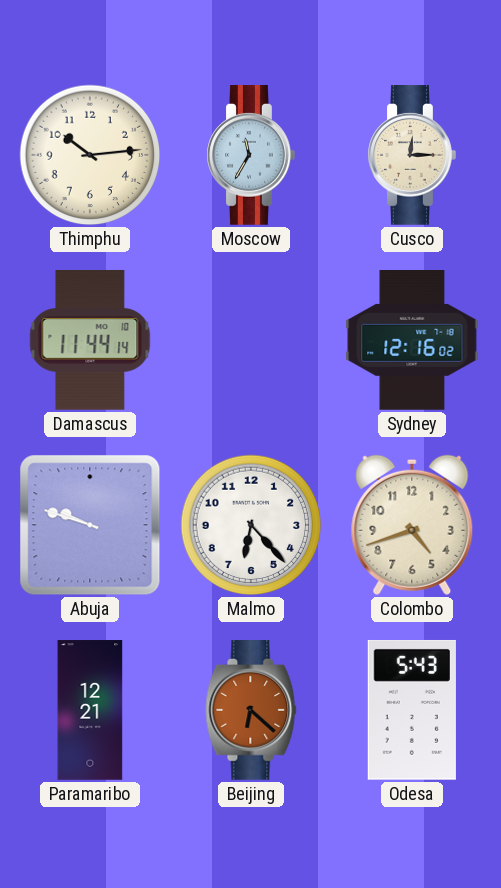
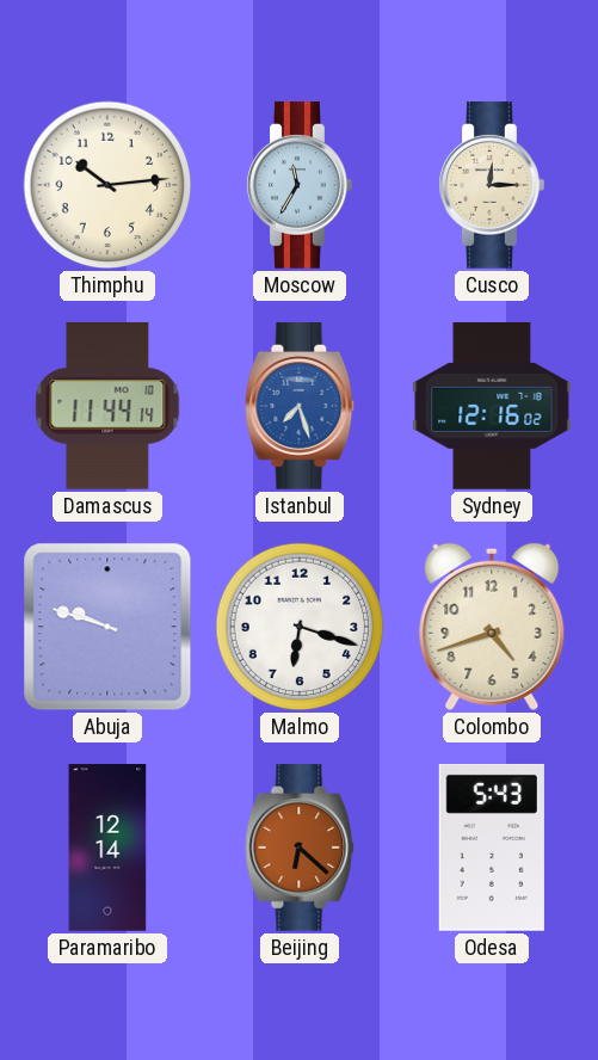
Istanbul: none -> 7:27
Malmo: 6:23 -> 6:18
Paramaribo: 12:21 -> 12:14
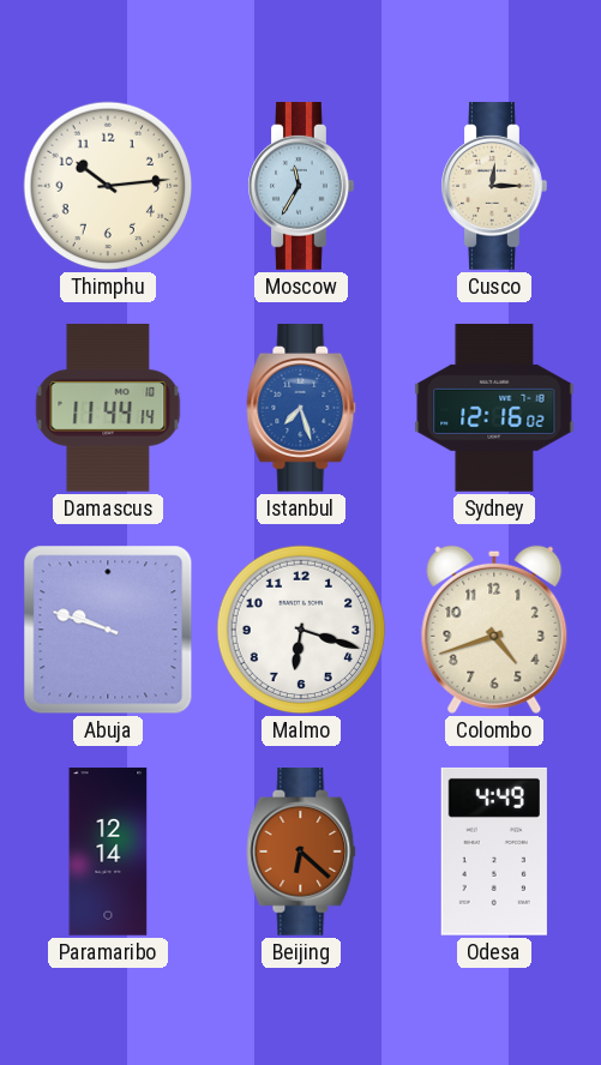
Odesa: 5:43 -> 4:49
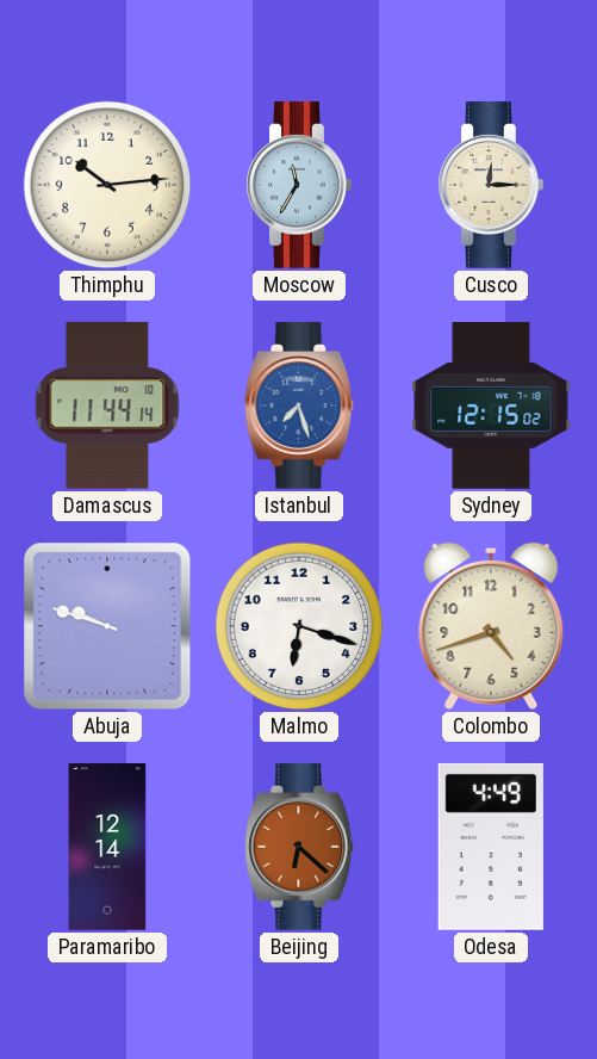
Sydney: 12:16 -> 12:15
